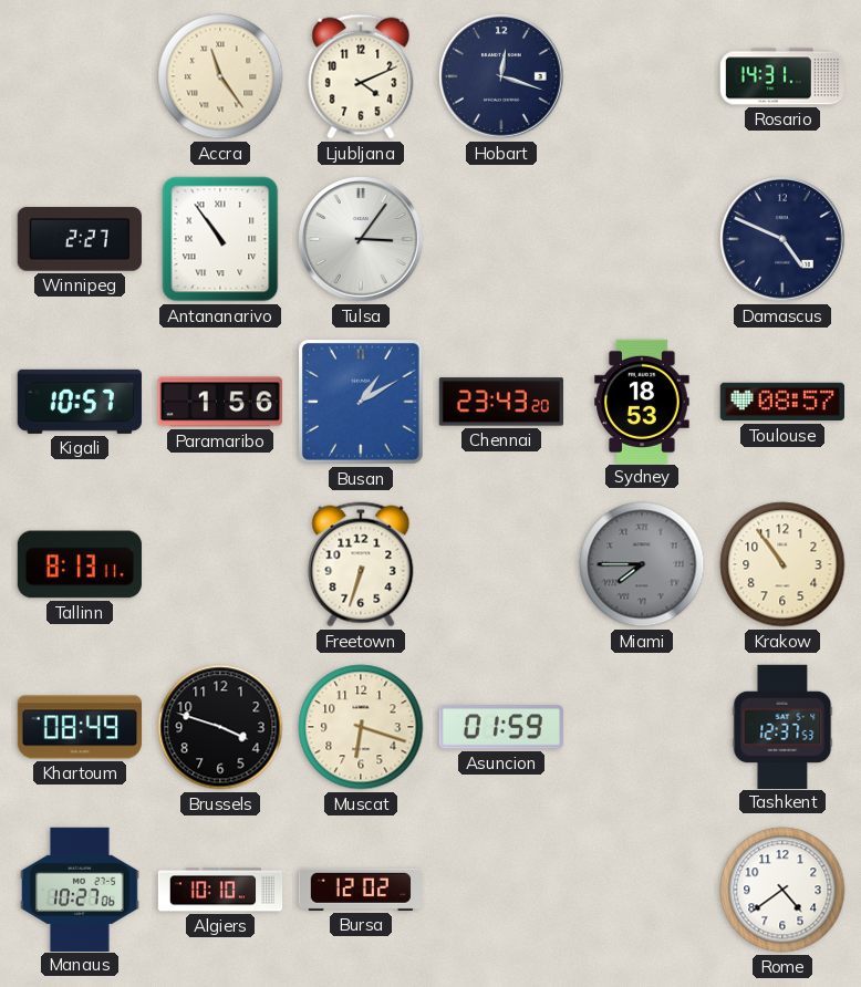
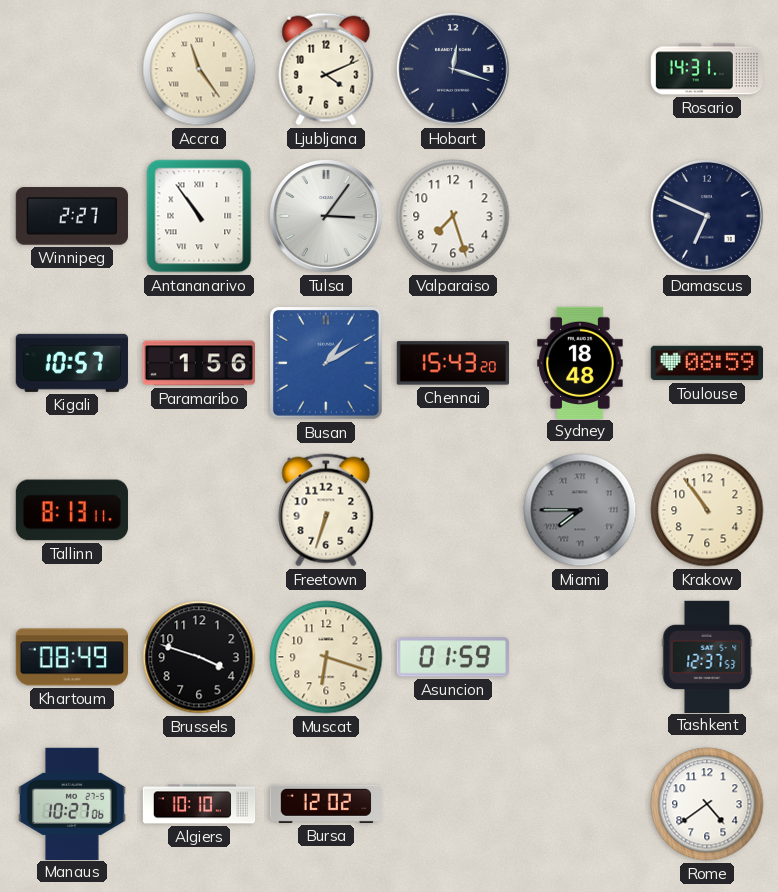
Valparaiso: none -> 7:27
Damascus: 4:49 -> 6:49
Chennai: 23:43 -> 15:43
Sydney: 18:53 -> 18:48
Toulouse: 08:57 -> 08:59
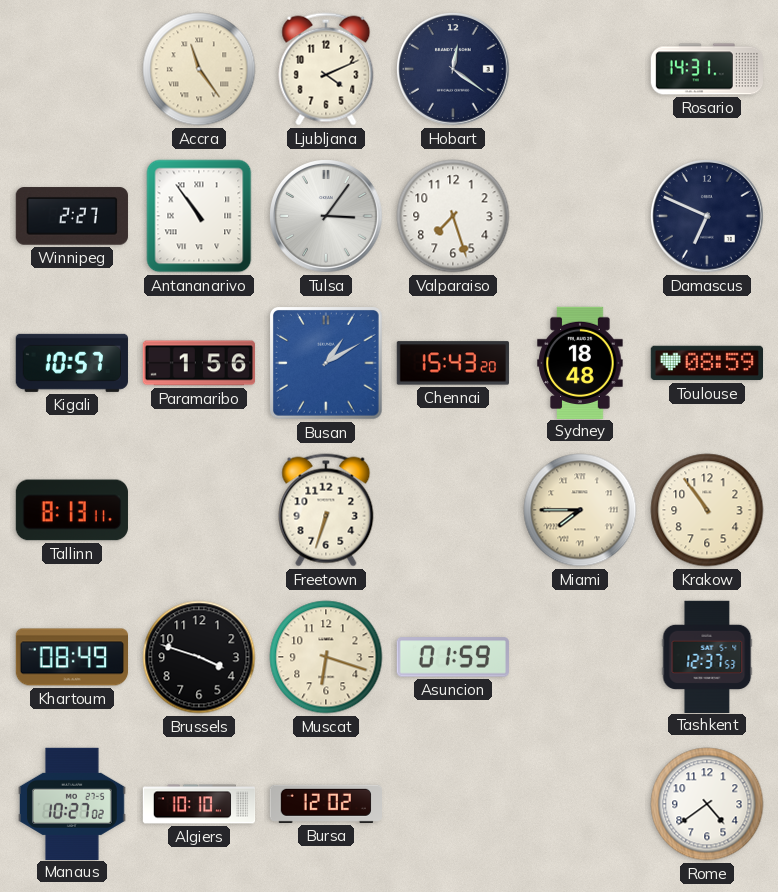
Hobart: 12:18 -> 12:21
Miami dial: grey -> cream
Manaus: 10:27:06 -> 10:27:02
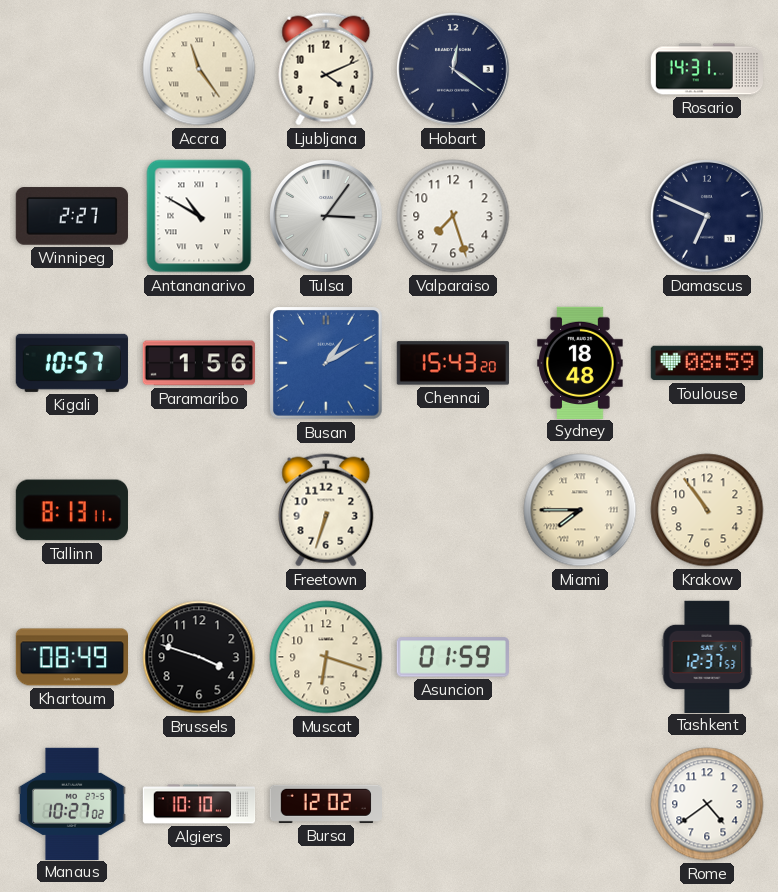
Antananarivo: 10:54 -> 10:50
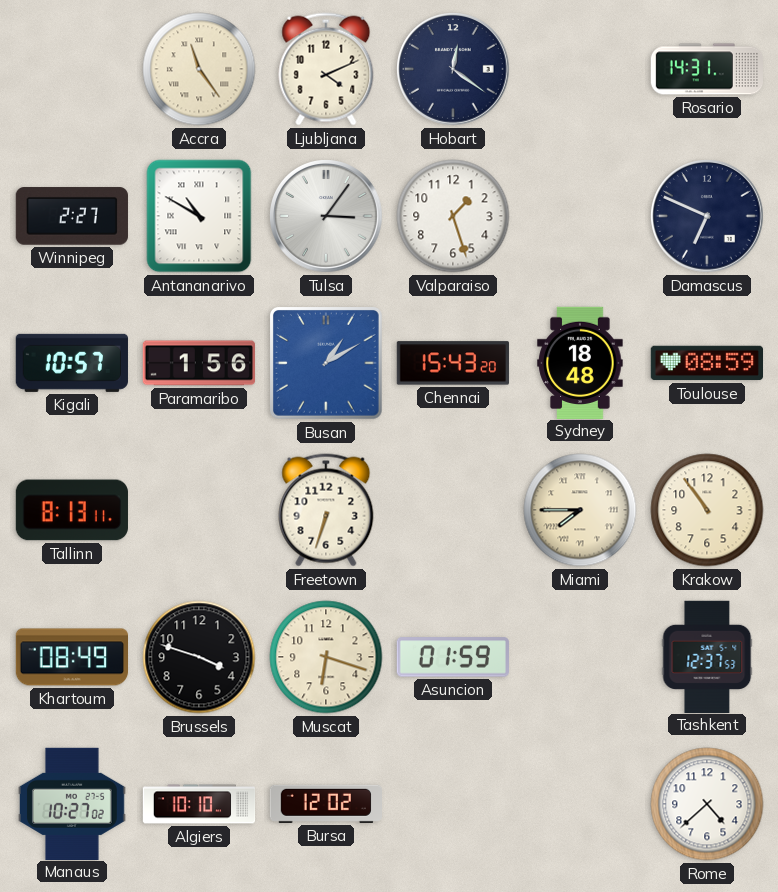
Valparaiso: 7:27 -> 1:27
Rome: 4:39 -> 4:38
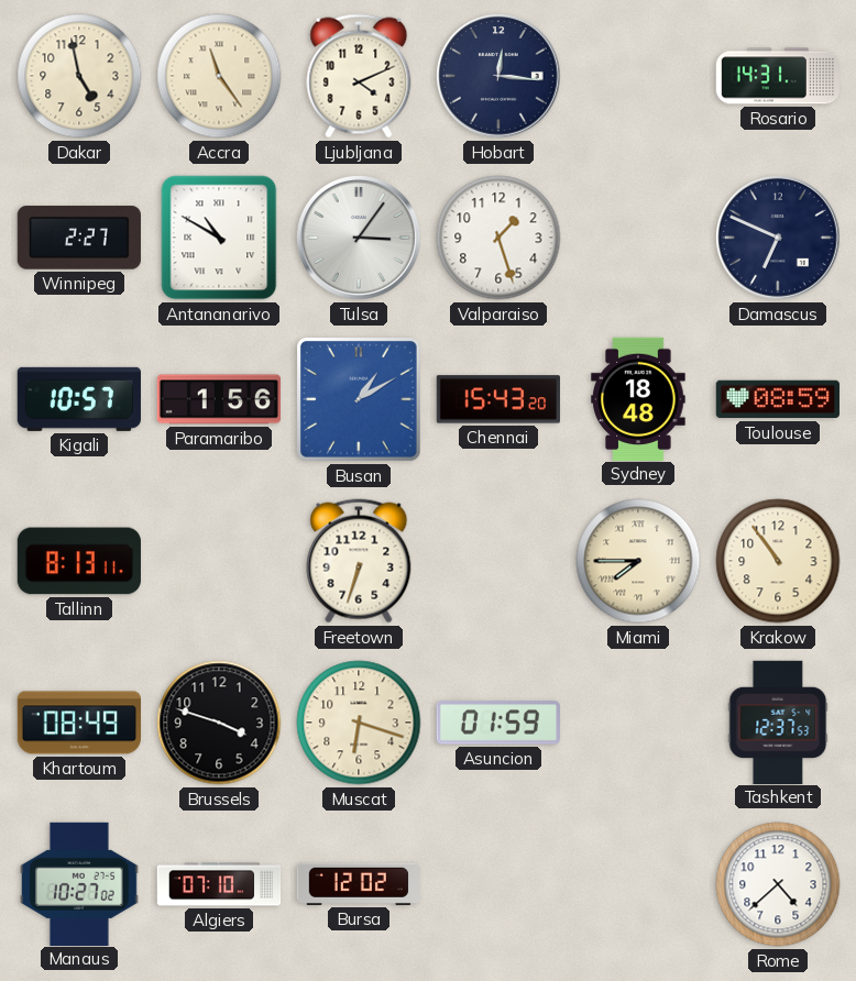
Dakar: none -> 4:58
Hobart: 12:21 -> 12:16
Algiers: 10:10 -> 07:10
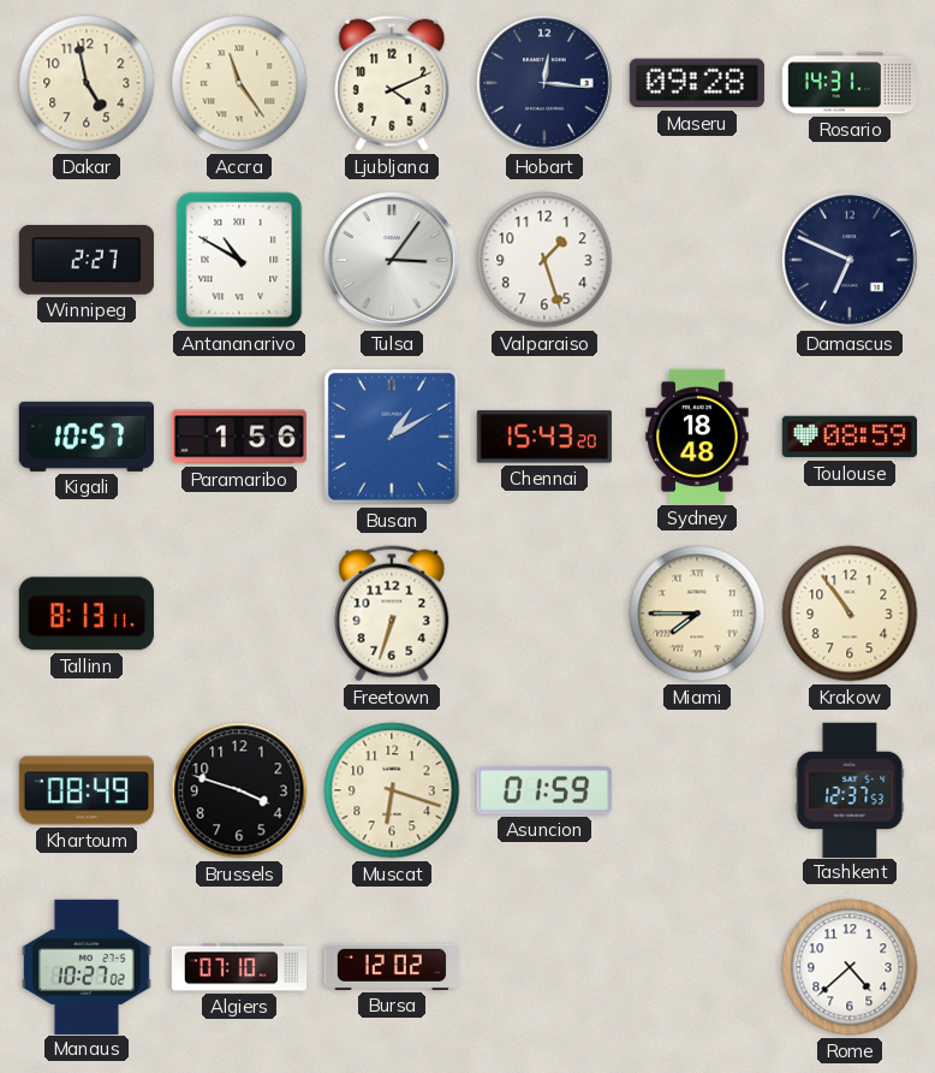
Maseru: none -> 09:28
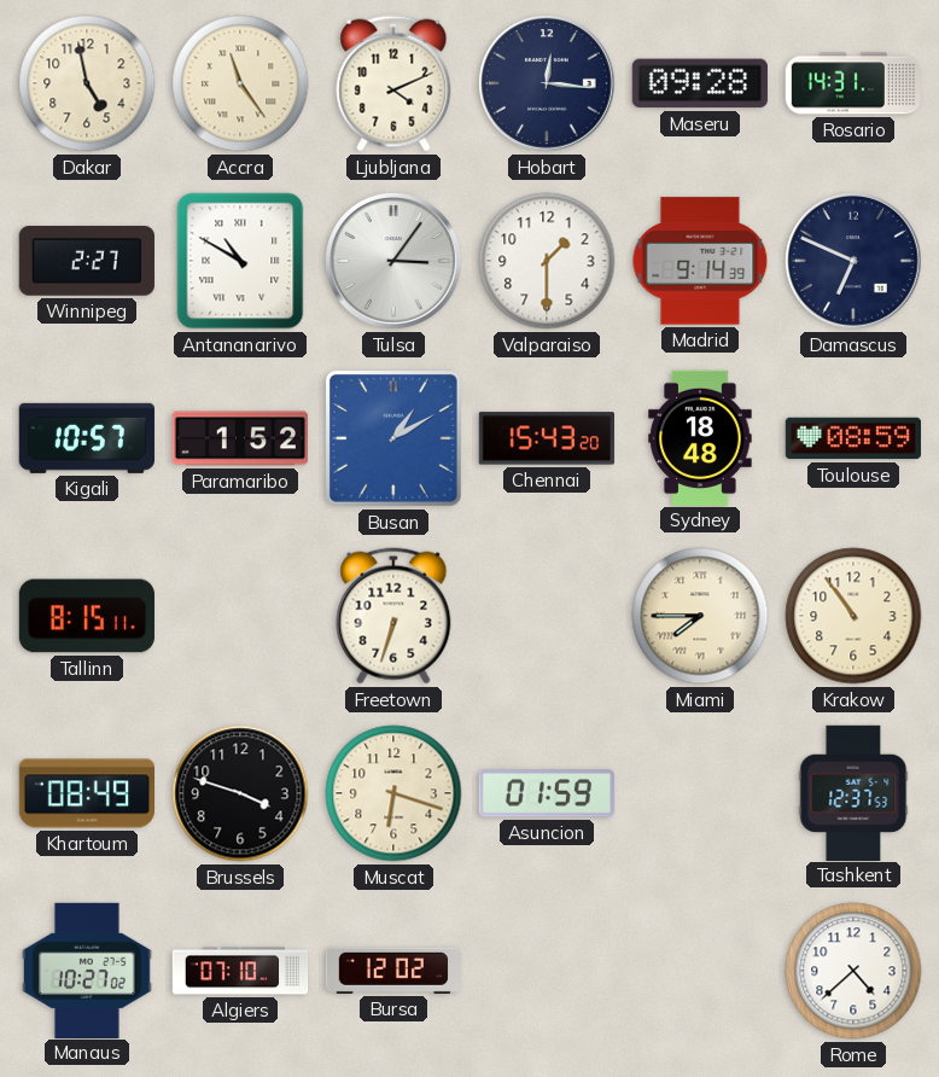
Valparaiso: 1:27 -> 1:30
Madrid: none -> 9:14
Paramaribo: 1:56 -> 1:52
Tallinn: 8:13 -> 8:15
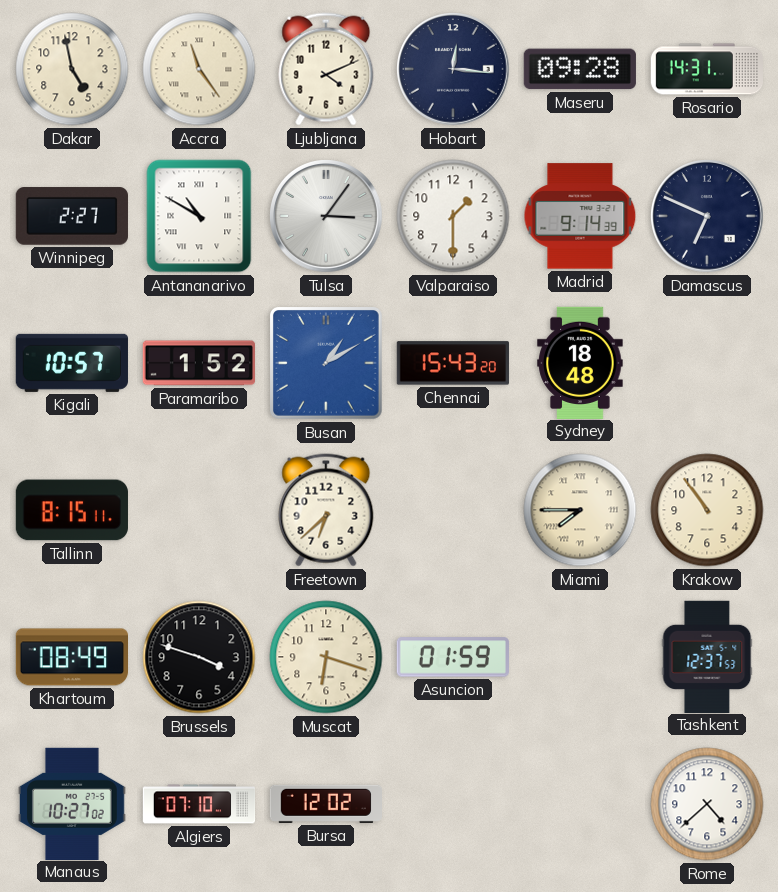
Toulouse: 08:59 -> none
Freetown: 6:33 -> 6:38
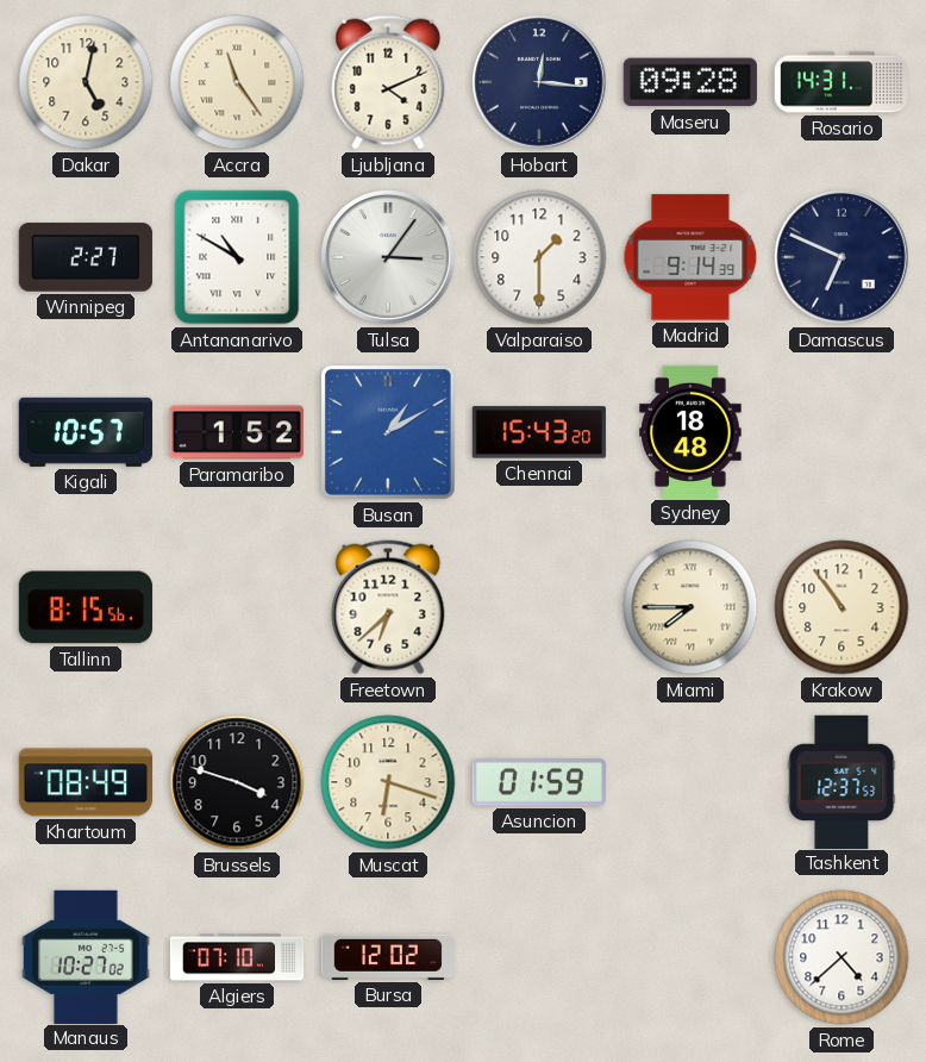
Dakar: 4:58 -> 5:02
Tallinn: 8:15:11 -> 8:15:56
